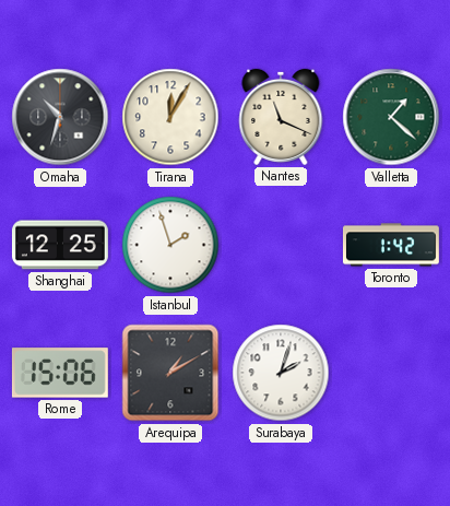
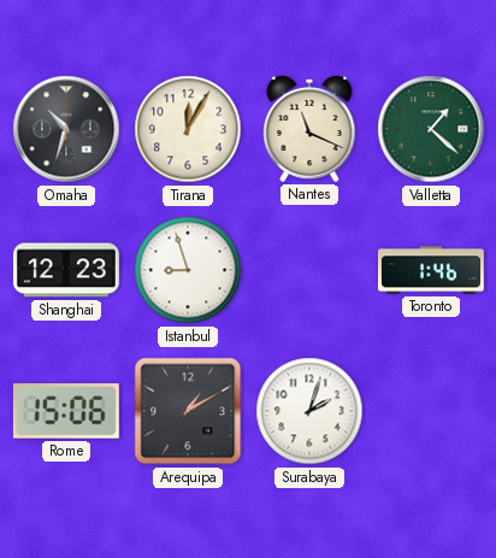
Shanghai: 12:25 -> 12:23
Istanbul: 1:57 -> 8:57
Toronto: 1:42 -> 1:46
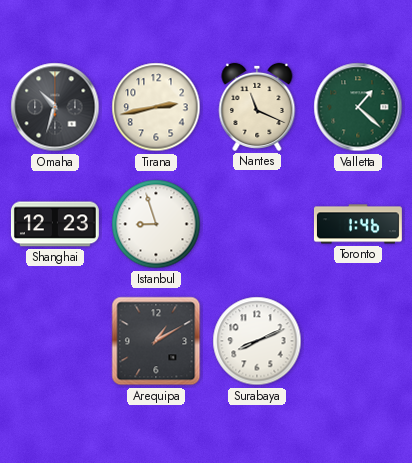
Tirana: 12:05 -> 2:43
Rome: 15:06 -> none
Surabaya: 2:03 -> 8:11
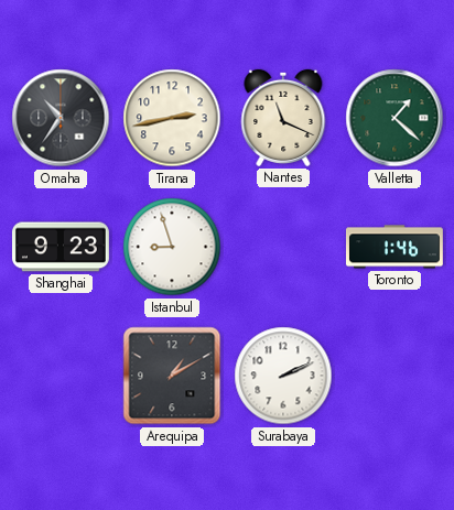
Omaha: 10:33 -> 10:36
Shanghai: 12:23 -> 9:23
Surabaya: 8:11 -> 2:11
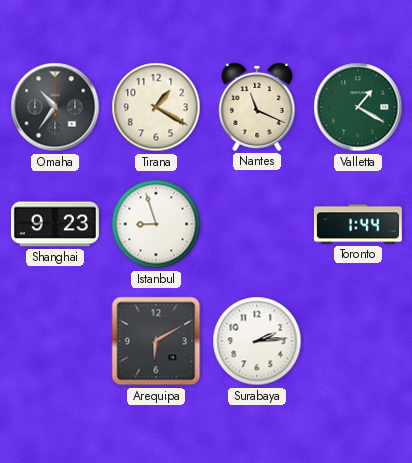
Tirana: 2:43 -> 1:20
Valletta: 1:22 -> 1:20
Toronto: 1:46 -> 1:44
Arequipa: 1:10 -> 6:10
Surabaya: 2:11 -> 2:14
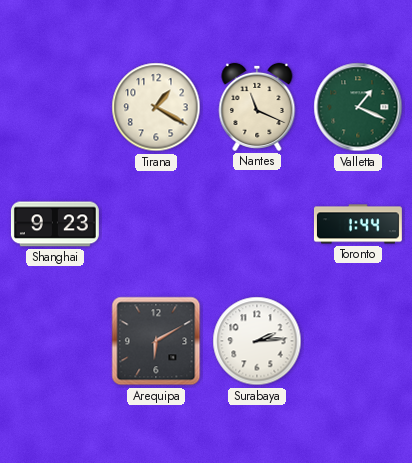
Omaha: 10:36 -> none
Valletta: 1:20 -> 1:19
Istanbul: 8:57 -> none
